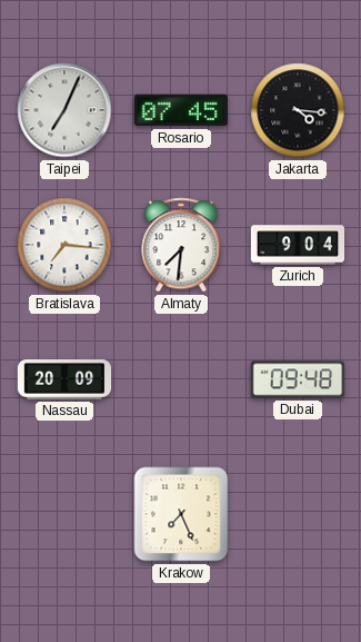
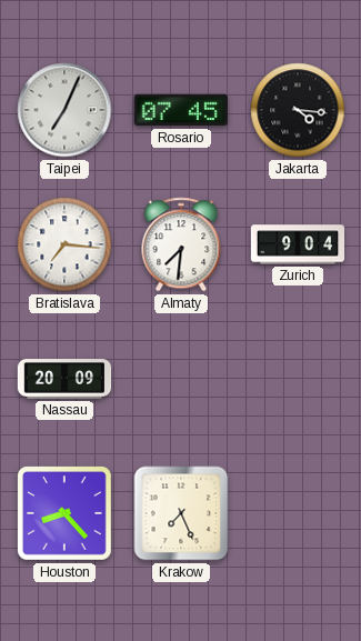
Dubai: 09:48 -> none
Houston: none -> 8:23
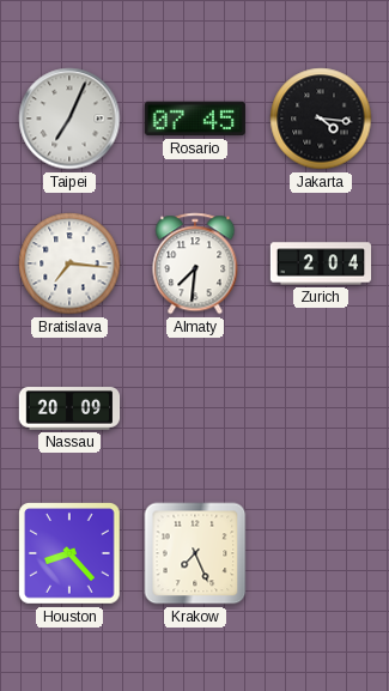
Zurich: 9:04 -> 2:04
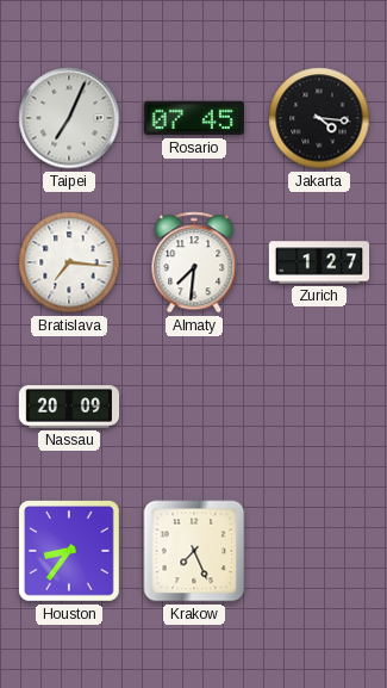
Zurich: 2:04 -> 1:27
Houston: 8:23 -> 8:36
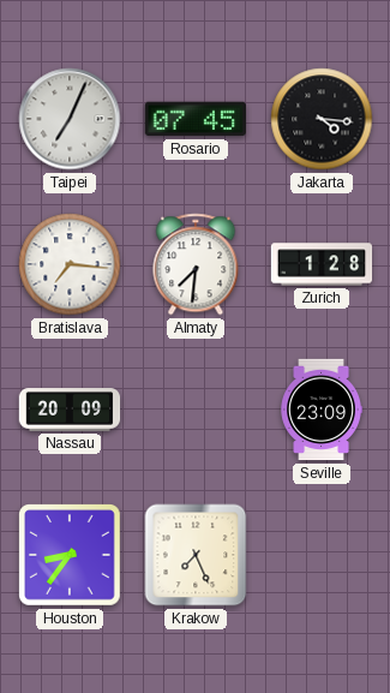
Zurich: 1:27 -> 1:28
Seville: none -> 23:09
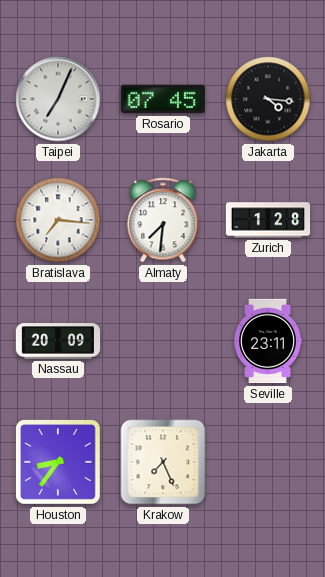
Seville: 23:09 -> 23:11
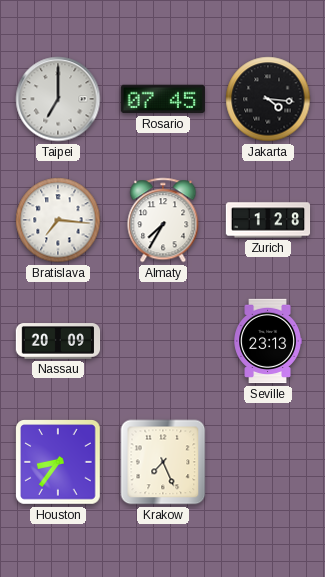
Taipei: 7:04 -> 7:00
Almaty: 7:31 -> 7:35
Seville: 23:11 -> 23:13
